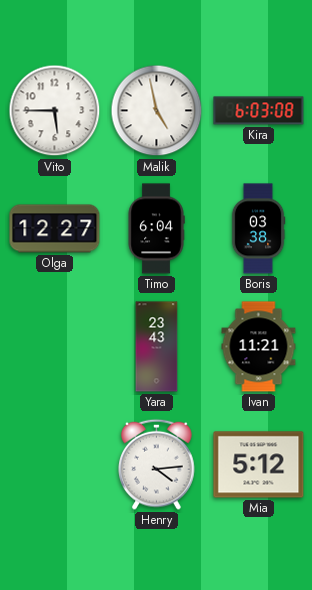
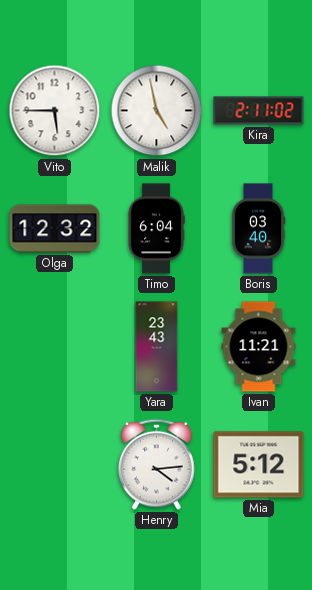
Kira: 6:03 -> 2:11
Olga: 12:27 -> 12:32
Boris: 03:38 -> 03:40
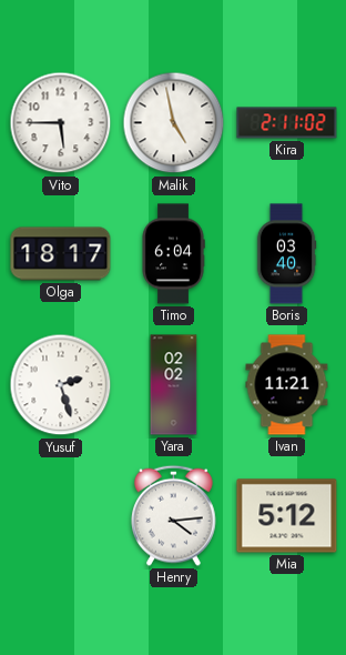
Olga: 12:32 -> 18:17
Yusuf: none -> 2:27
Yara: 23:43 -> 02:02
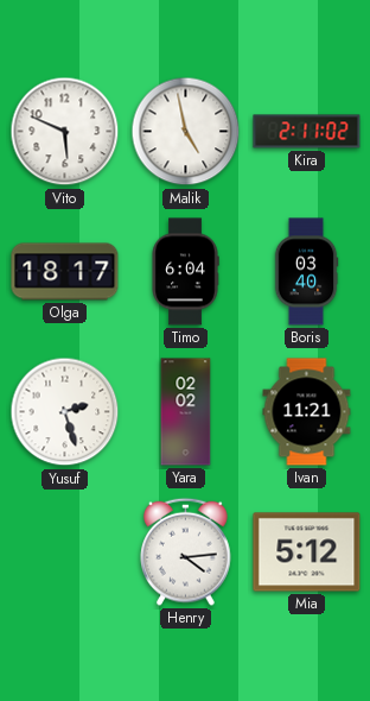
Vito: 5:45 -> 5:49
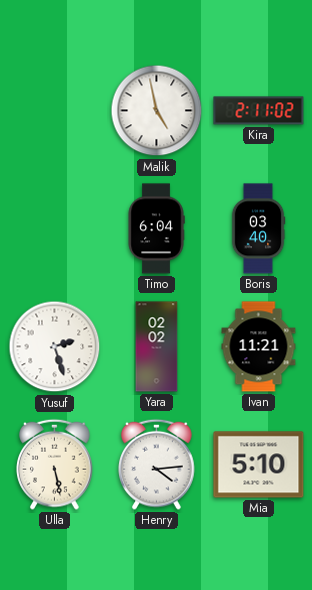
Vito: 5:49 -> none
Olga: 18:17 -> none
Ulla: none -> 5:28
Mia: 5:12 -> 5:10
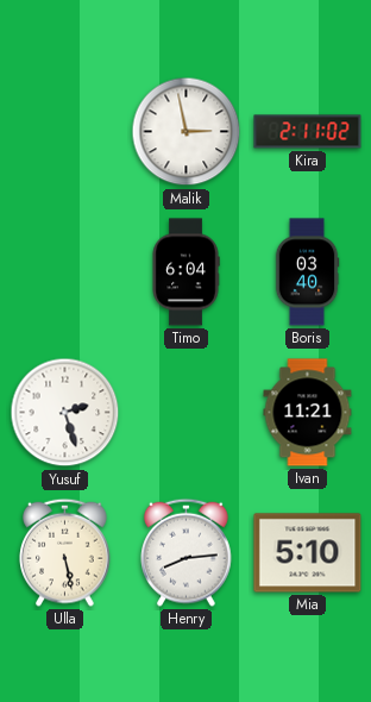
Malik: 4:58 -> 2:58
Yara: 02:02 -> none
Henry: 4:14 -> 8:14
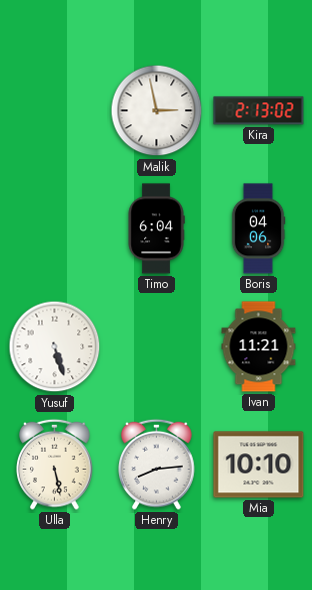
Kira: 2:11 -> 2:13
Boris: 03:40 -> 04:06
Yusuf: 2:27 -> 5:27
Mia: 5:10 -> 10:10
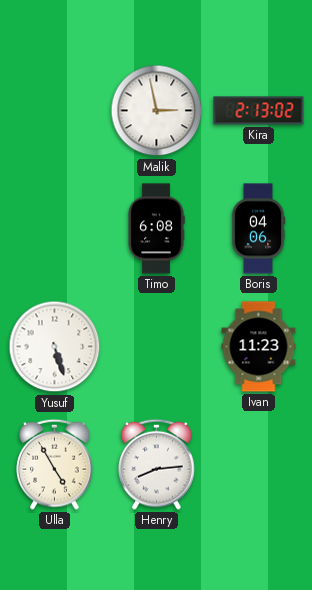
Timo: 6:04 -> 6:08
Ivan: 11:21 -> 11:23
Ulla: 5:28 -> 4:55
Mia: 10:10 -> none
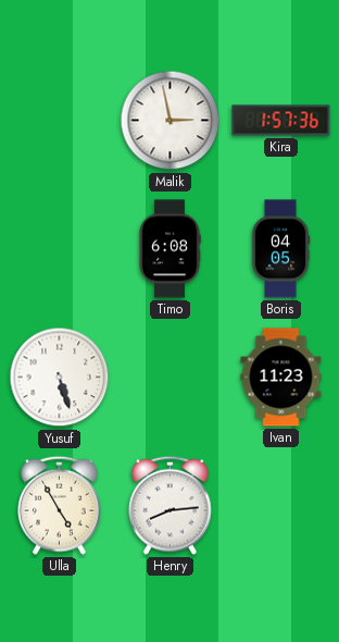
Kira: 2:13 -> 1:57
Boris: 04:06 -> 04:05
